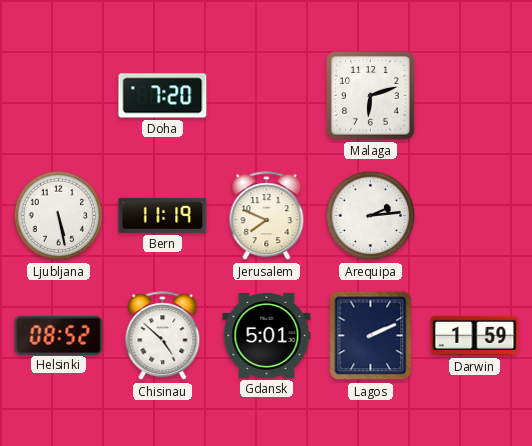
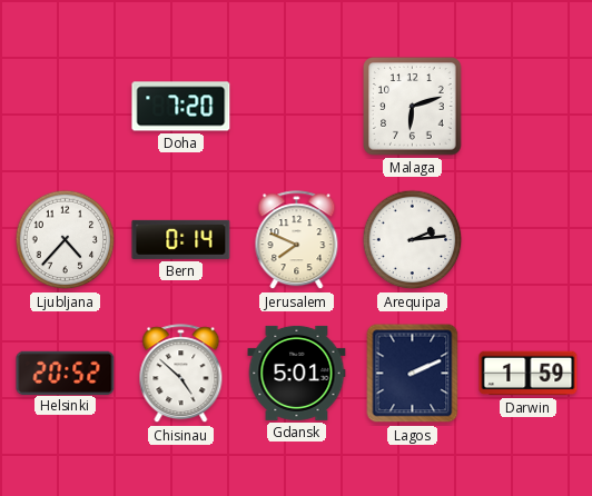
Ljubljana: 5:28 -> 4:37
Bern: 11:19 -> 0:14
Helsinki: 08:52 -> 20:52
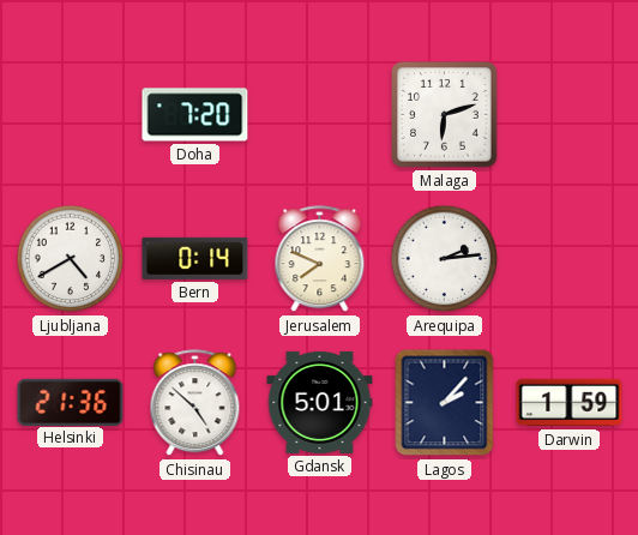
Ljubljana: 4:37 -> 4:40
Helsinki: 20:52 -> 21:36
Lagos: 2:11 -> 2:07
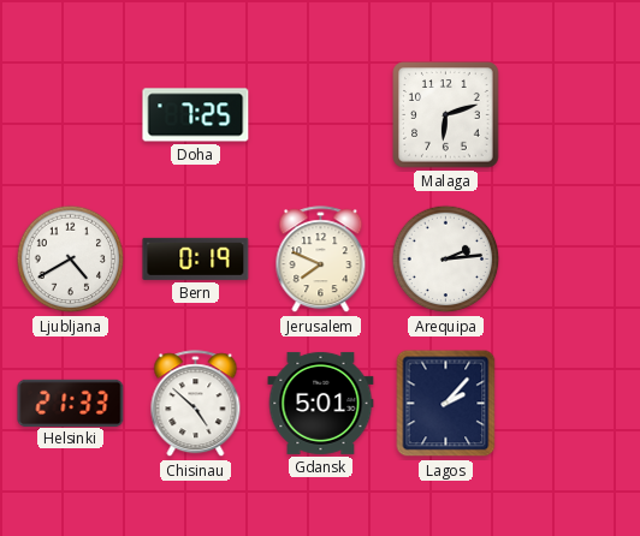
Doha: 7:20 -> 7:25
Bern: 0:14 -> 0:19
Helsinki: 21:36 -> 21:33
Darwin: 1:59 -> none
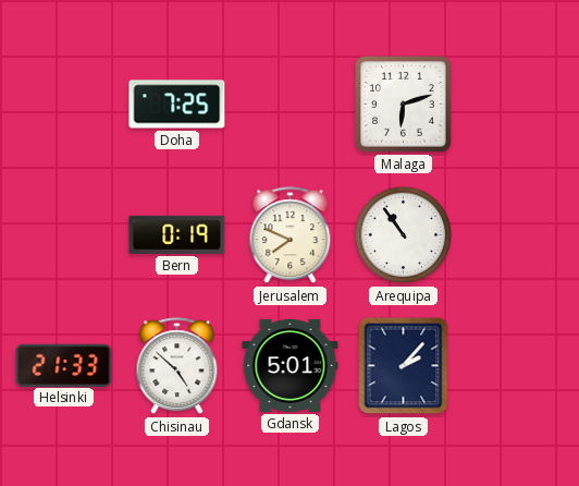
Ljubljana: 4:40 -> none
Arequipa: 2:14 -> 10:54
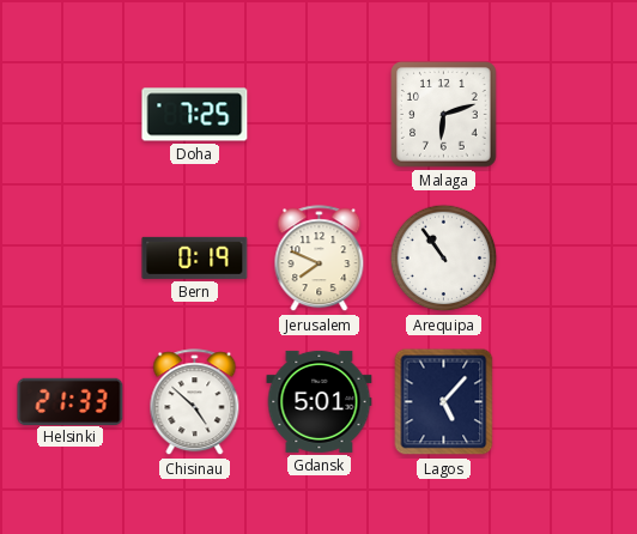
Lagos: 2:07 -> 5:07
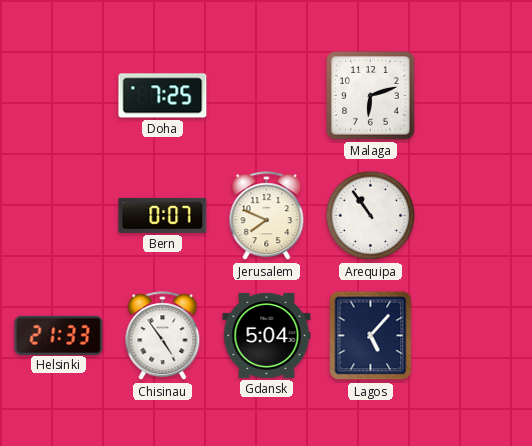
Bern: 0:19 -> 0:07
Chisinau: 4:52 -> 4:54
Gdansk: 5:01 -> 5:04
